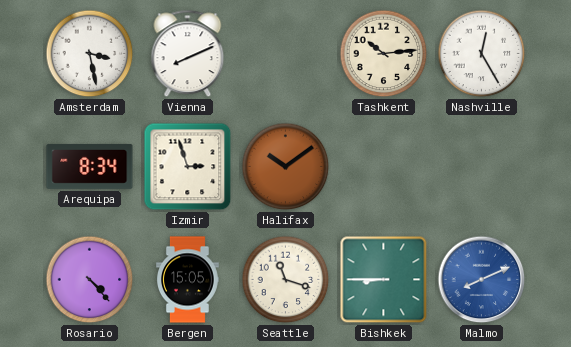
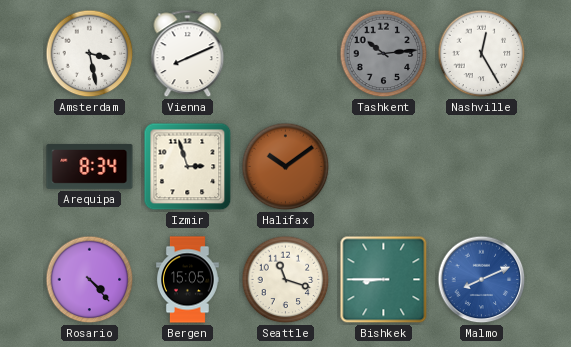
Tashkent dial: cream -> grey
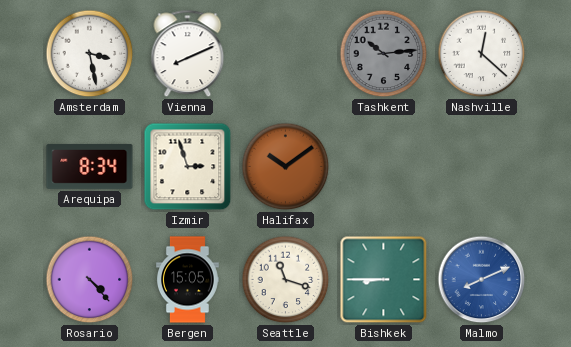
Nashville: 12:25 -> 12:22
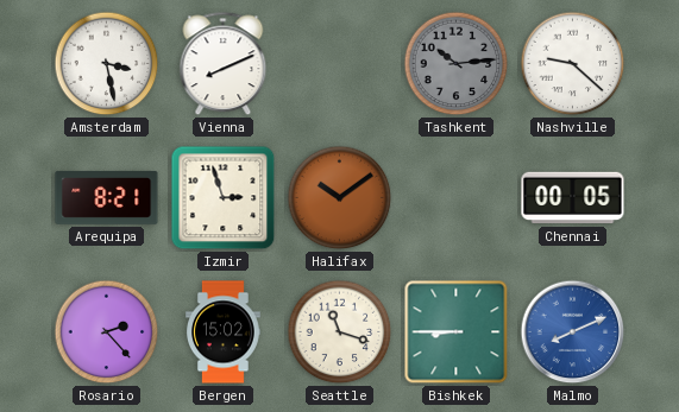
Nashville: 12:22 -> 9:22
Arequipa: 8:34 -> 8:21
Chennai: none -> 00:05
Rosario: 4:23 -> 2:23
Bergen: 15:05 -> 15:02
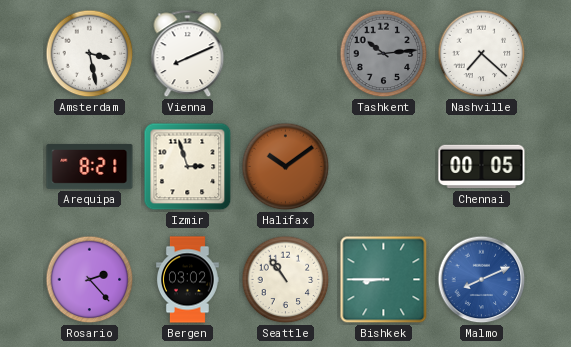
Nashville: 9:22 -> 7:22
Bergen: 15:02 -> 03:02
Seattle: 11:18 -> 10:54
